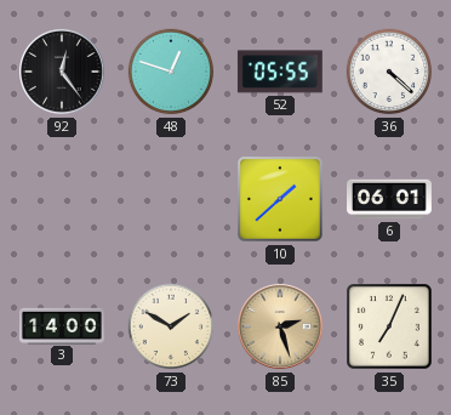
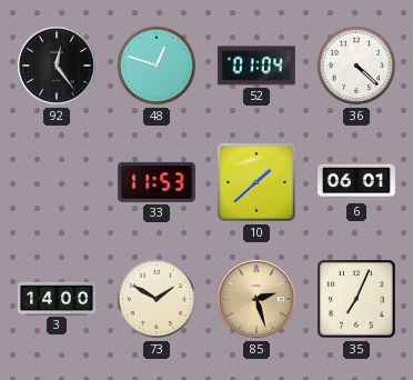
52: 05:55 -> 01:04
33: none -> 11:53
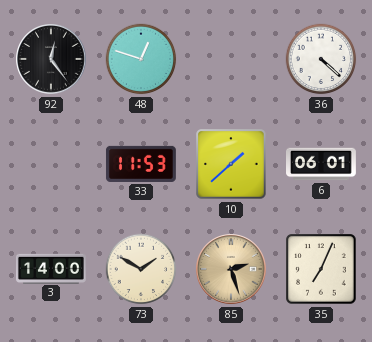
52: 01:04 -> none
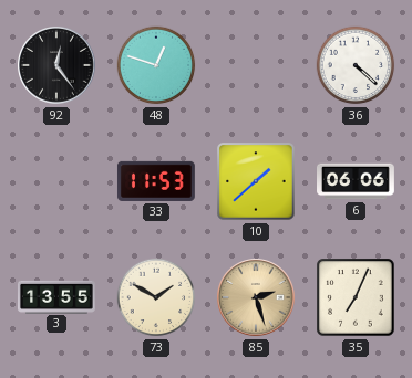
6: 06:01 -> 06:06
3: 14:00 -> 13:55
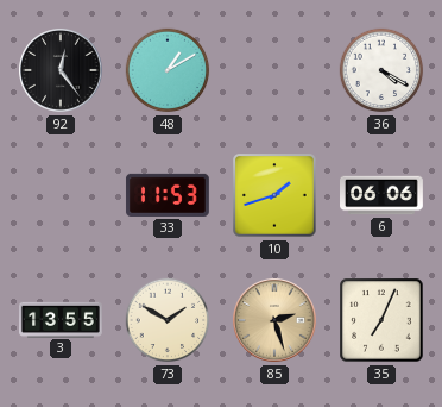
48: 12:48 -> 1:10
36: 4:22 -> 4:20
10: 1:38 -> 1:42
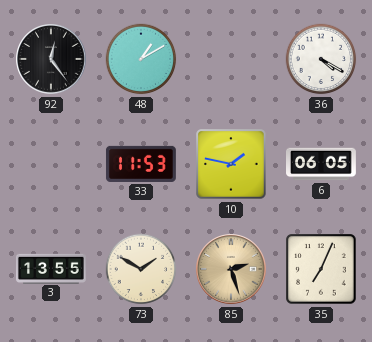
10: 1:42 -> 1:47
6: 06:06 -> 06:05
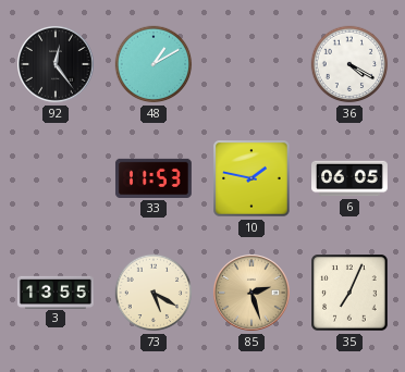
73: 1:50 -> 5:20
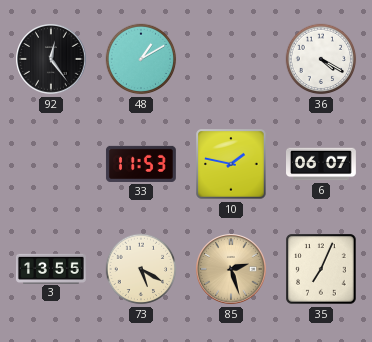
6: 06:05 -> 06:07
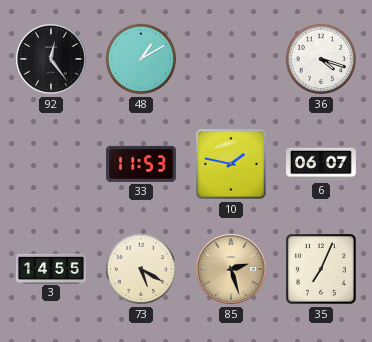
36: 4:20 -> 4:18
3: 13:55 -> 14:55
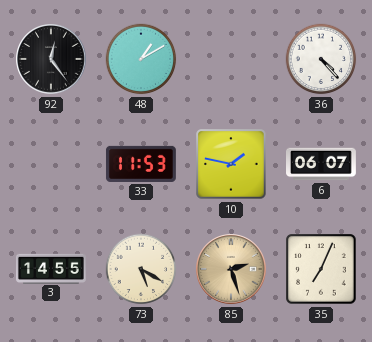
36: 4:18 -> 4:23
